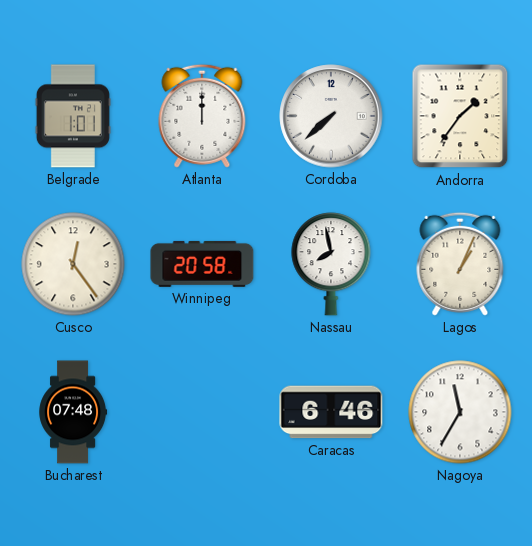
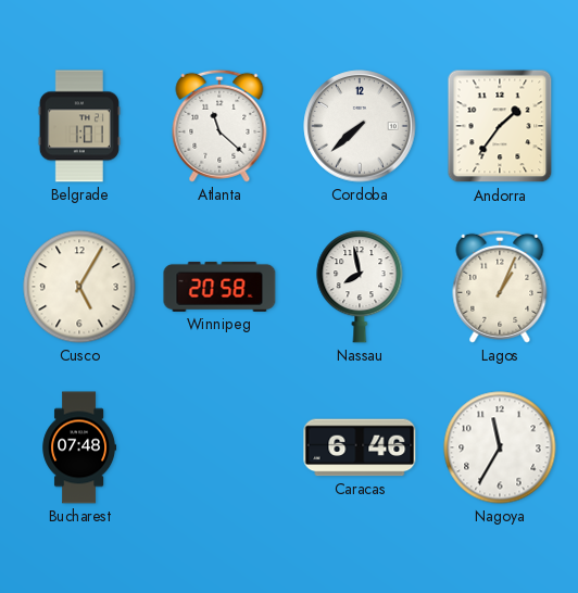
Atlanta: 12:00 -> 11:22
Cusco: 12:24 -> 5:05
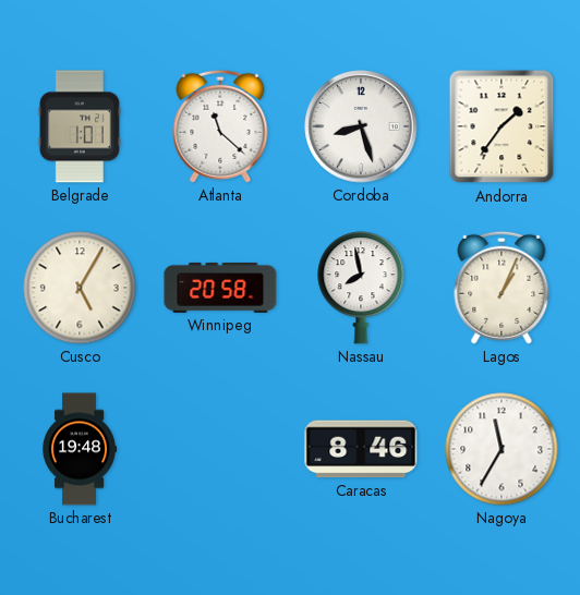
Cordoba: 7:38 -> 8:27
Bucharest: 07:48 -> 19:48
Caracas: 6:46 -> 8:46
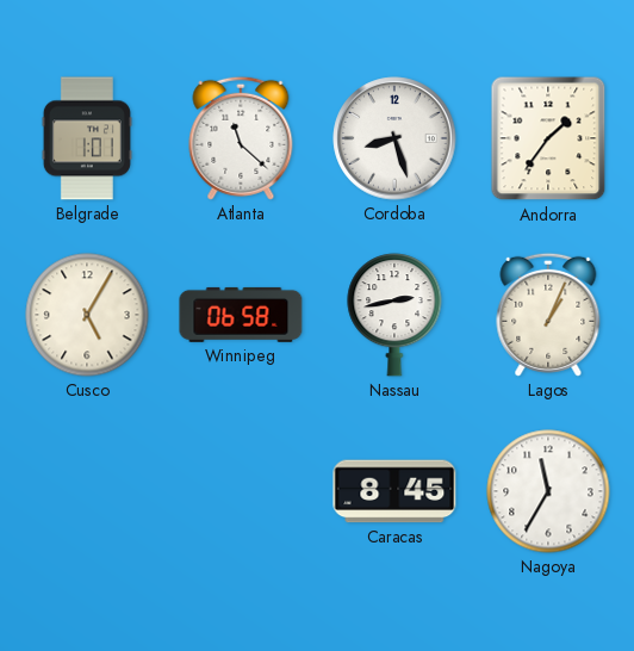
Winnipeg: 20:58 -> 06:58
Nassau: 7:58 -> 2:43
Bucharest: 19:48 -> none
Caracas: 8:46 -> 8:45
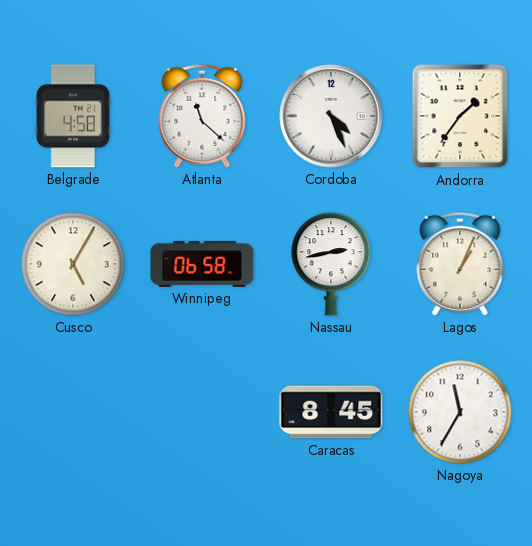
Belgrade: 1:01 -> 4:58
Cordoba: 8:27 -> 4:26
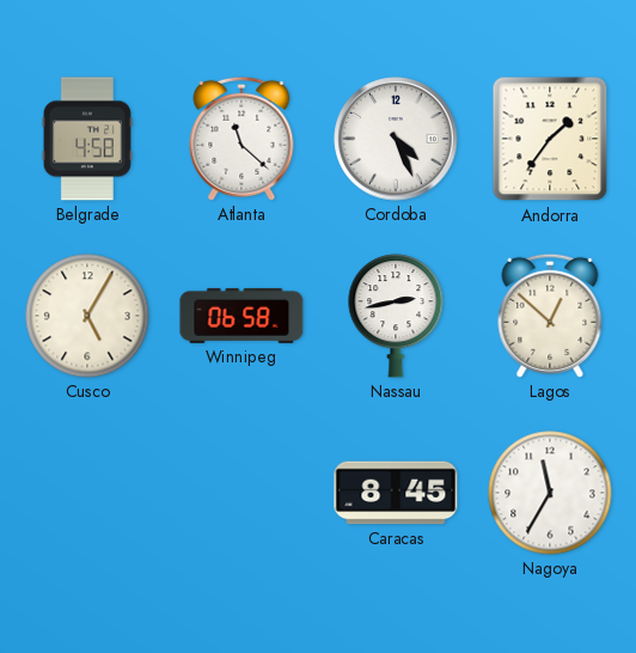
Lagos: 1:04 -> 12:52
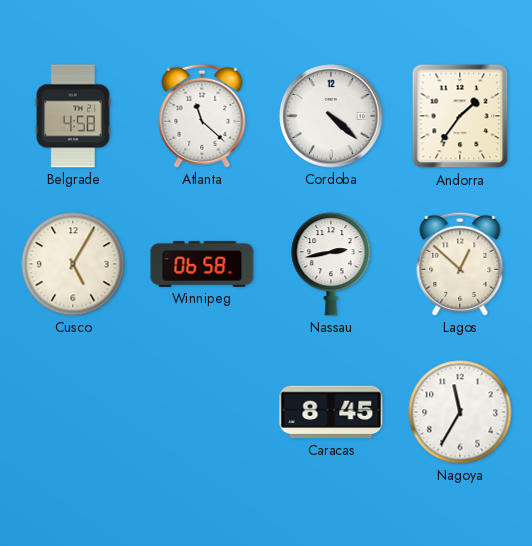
Cordoba: 4:26 -> 4:22
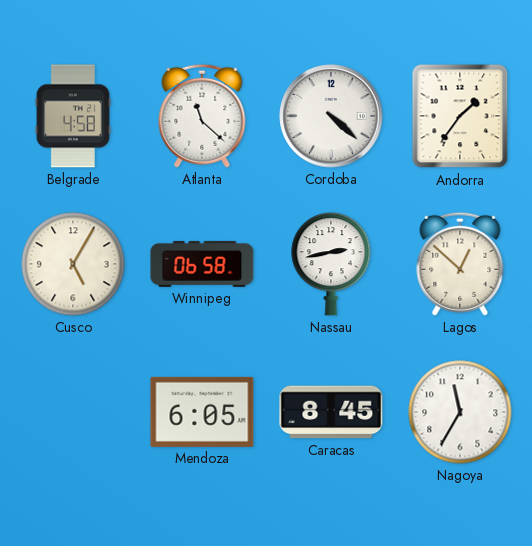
Mendoza: none -> 6:05
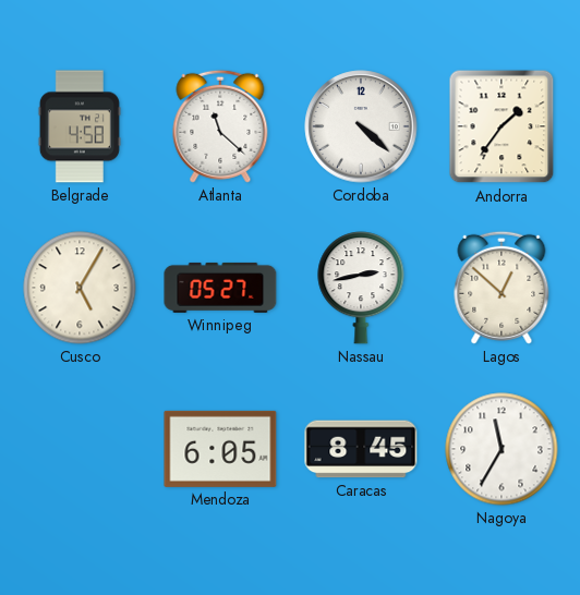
Winnipeg: 06:58 -> 05:27
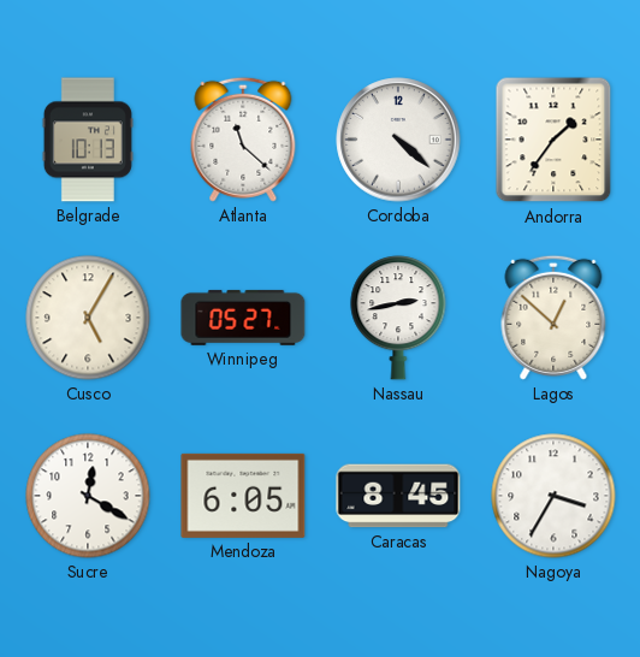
Belgrade: 4:58 -> 10:13
Sucre: none -> 12:20
Nagoya: 11:35 -> 3:35
